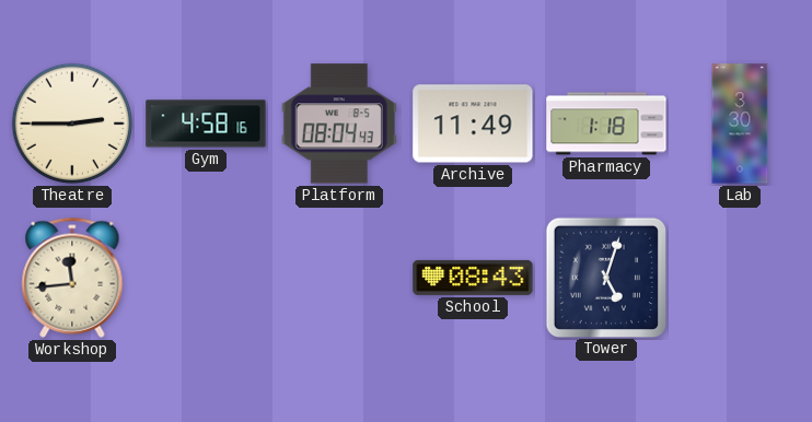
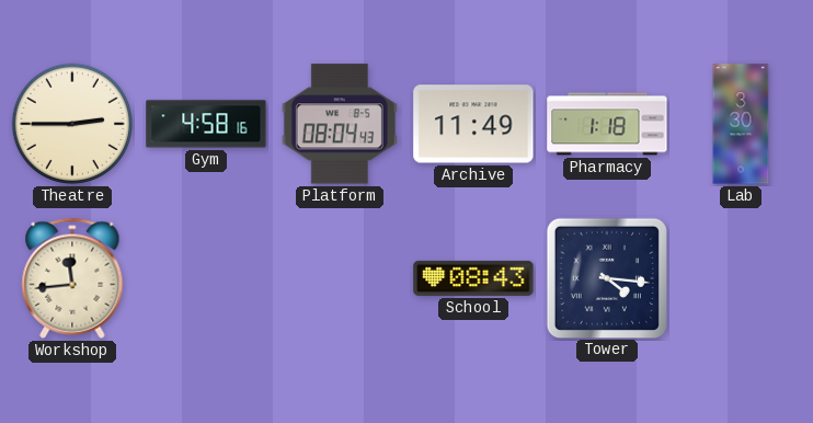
Tower: 5:03 -> 4:16
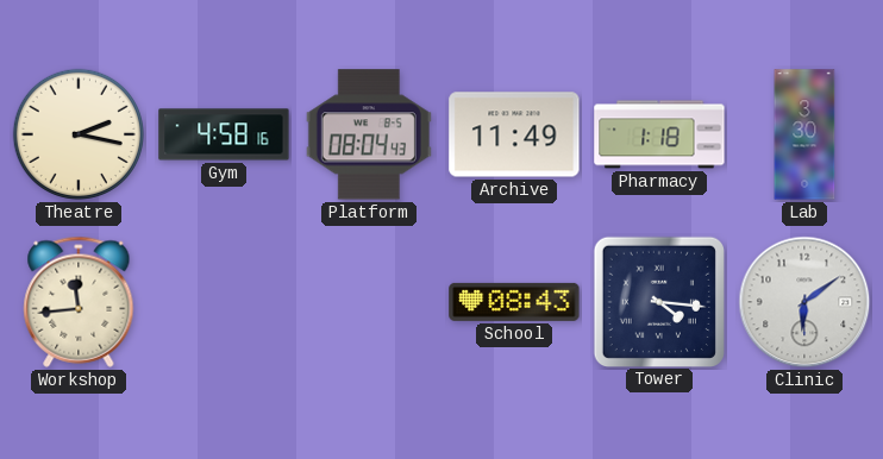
Theatre: 2:45 -> 2:17
Clinic: none -> 6:09
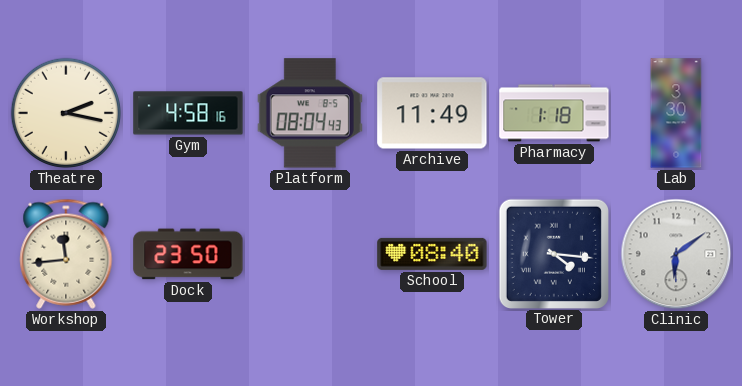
Dock: none -> 23:50
School: 08:43 -> 08:40
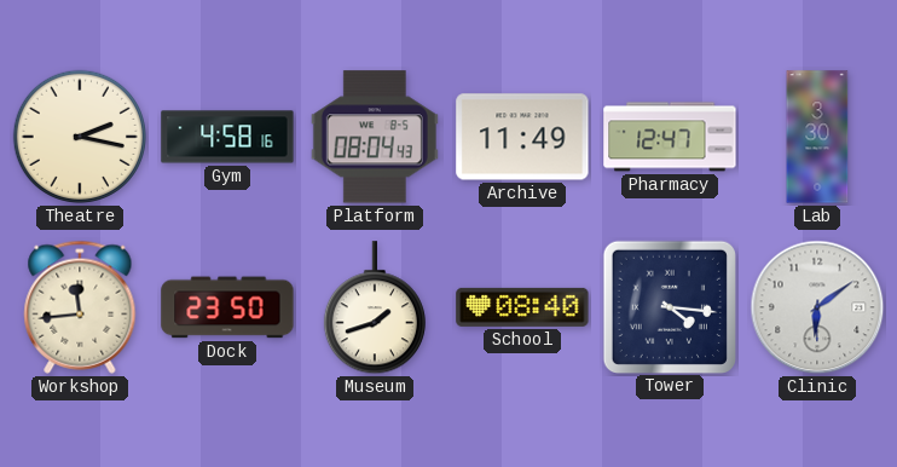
Pharmacy: 1:18 -> 12:47
Museum: none -> 1:42
